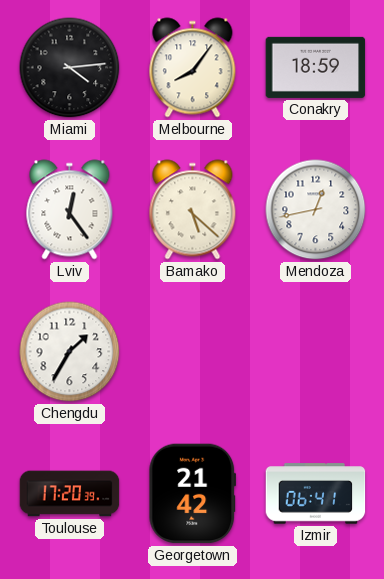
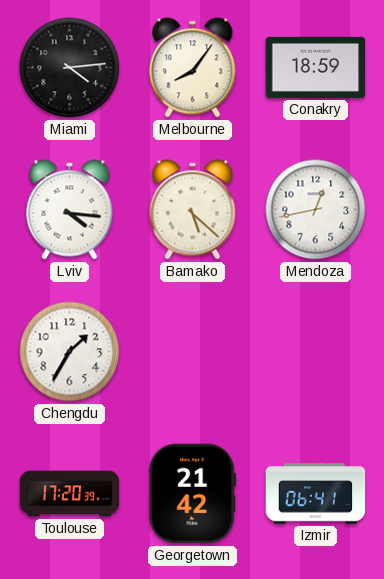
Lviv: 12:24 -> 4:16
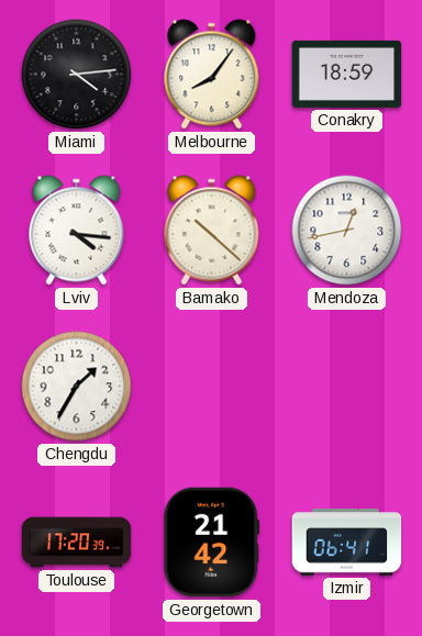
Bamako: 5:22 -> 10:22
